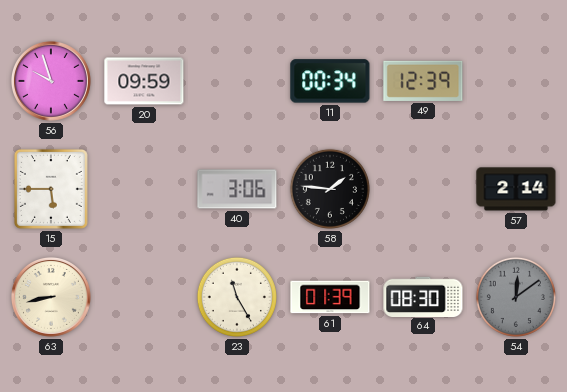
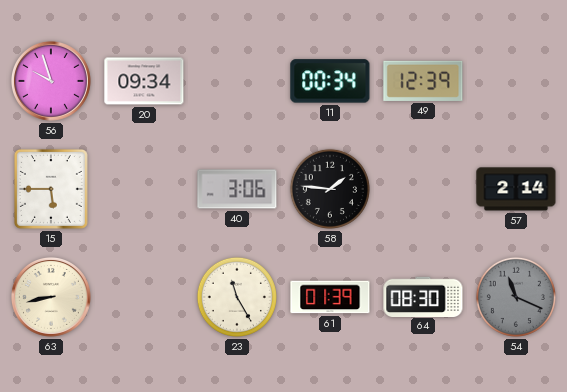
20: 09:59 -> 09:34
54: 12:09 -> 11:19
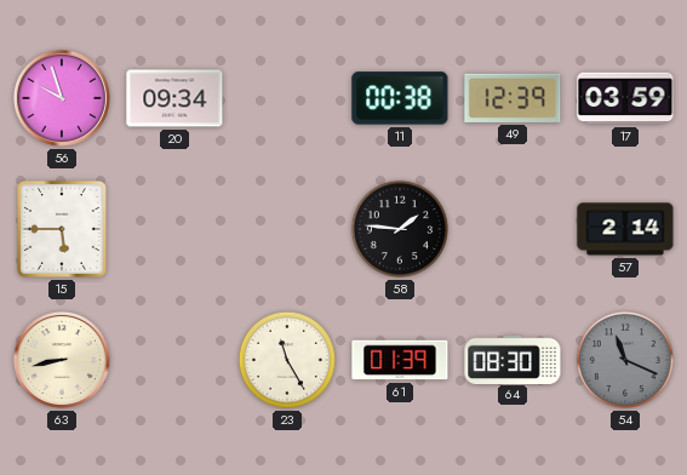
11: 00:34 -> 00:38
17: none -> 03:59
40: 3:06 -> none
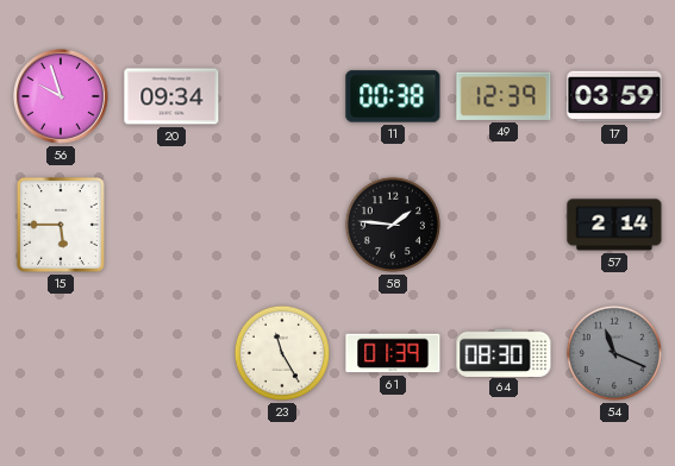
63: 8:43 -> none
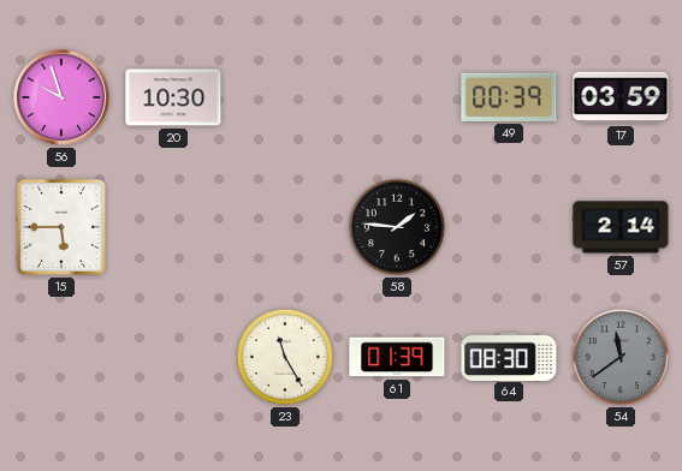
20: 09:34 -> 10:30
11: 00:38 -> none
49: 12:39 -> 00:39
54: 11:19 -> 11:39
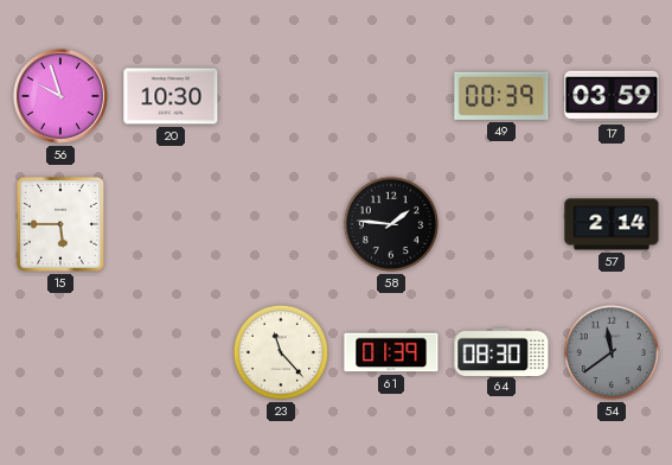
23: 11:25 -> 11:23
